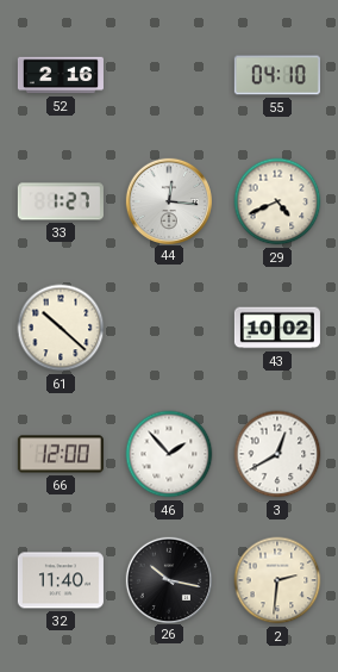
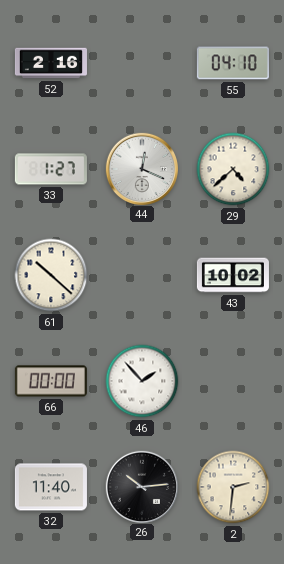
44: 12:16 -> 12:19
29: 4:41 -> 4:38
66: 12:00 -> 00:00
3: 12:40 -> none
26: 10:17 -> 10:14
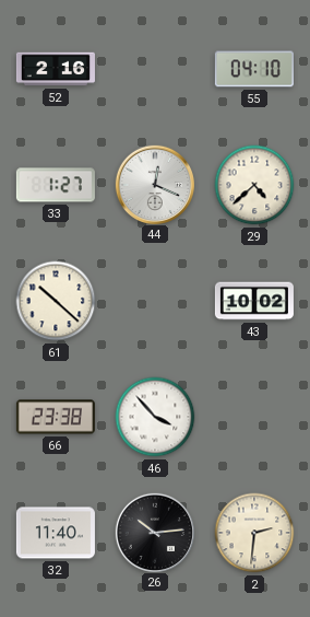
66: 00:00 -> 23:38
46: 1:53 -> 3:53
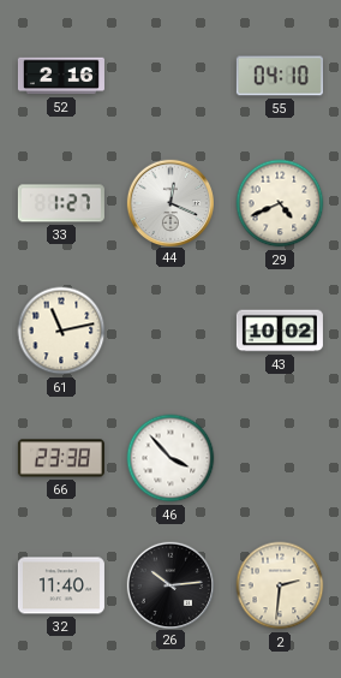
29: 4:38 -> 4:41
61: 10:22 -> 11:13
